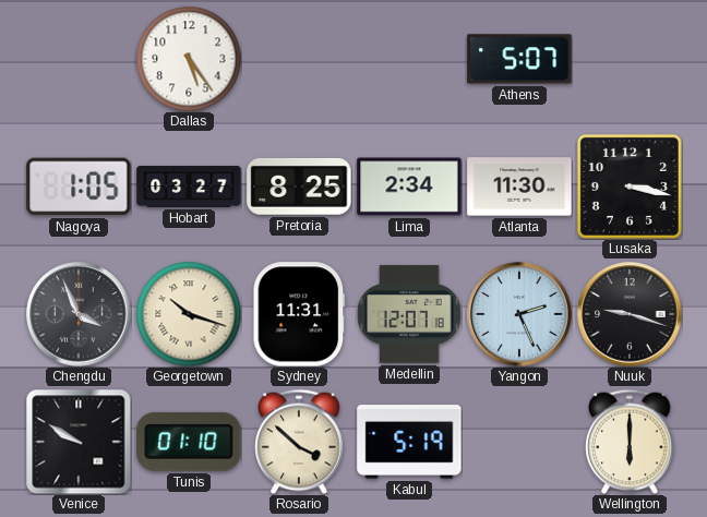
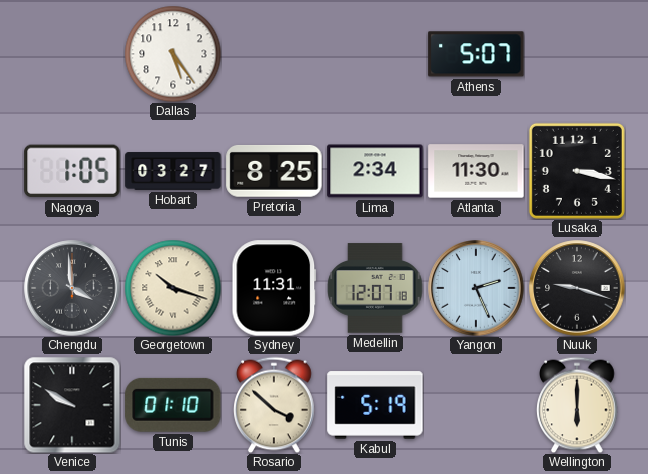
Chengdu: 3:56 -> 3:59
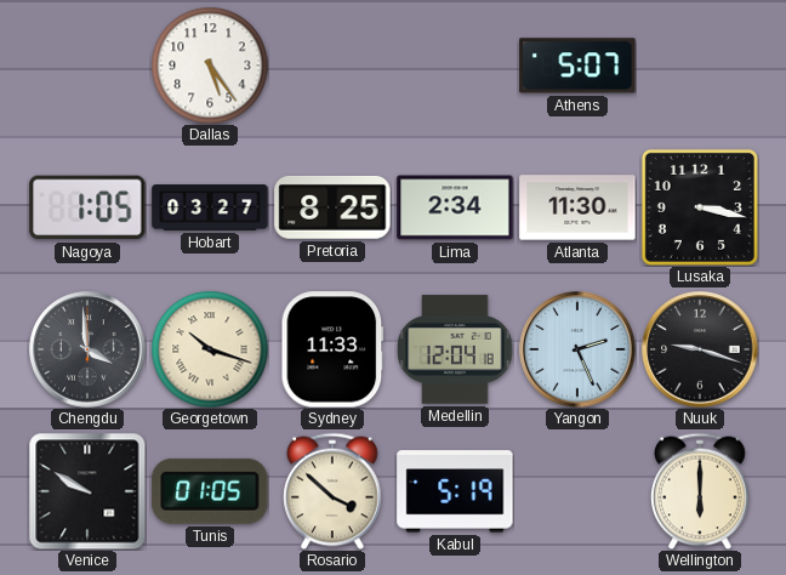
Sydney: 11:31 -> 11:33
Medellin: 12:07 -> 12:04
Tunis: 01:10 -> 01:05
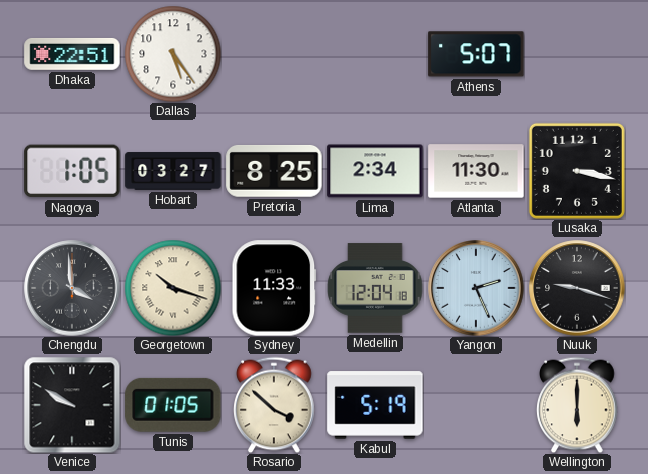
Dhaka: none -> 22:51
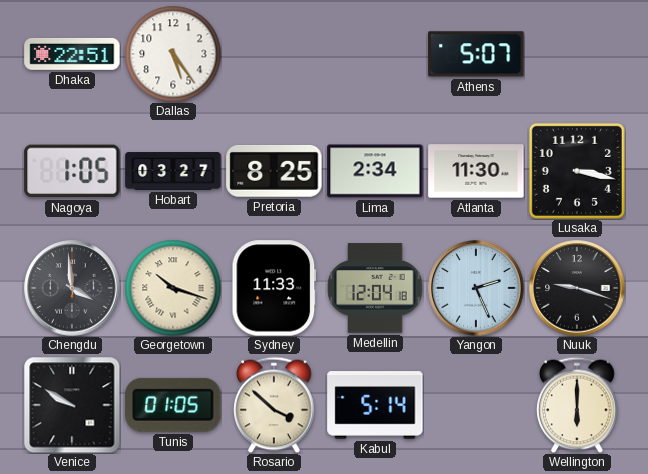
Kabul: 5:19 -> 5:14
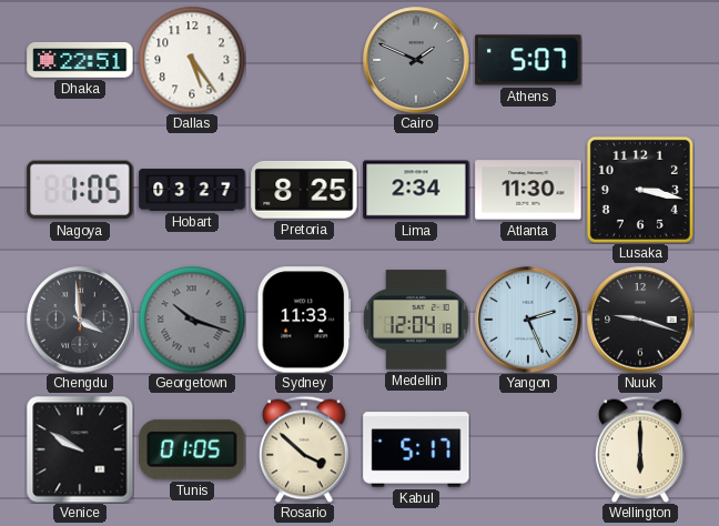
Cairo: none -> 1:49
Georgetown dial: cream -> grey
Kabul: 5:14 -> 5:17
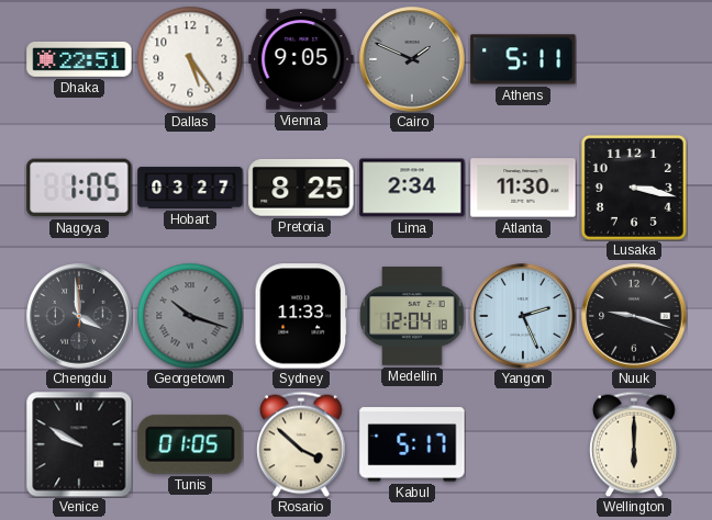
Vienna: none -> 9:05
Athens: 5:07 -> 5:11
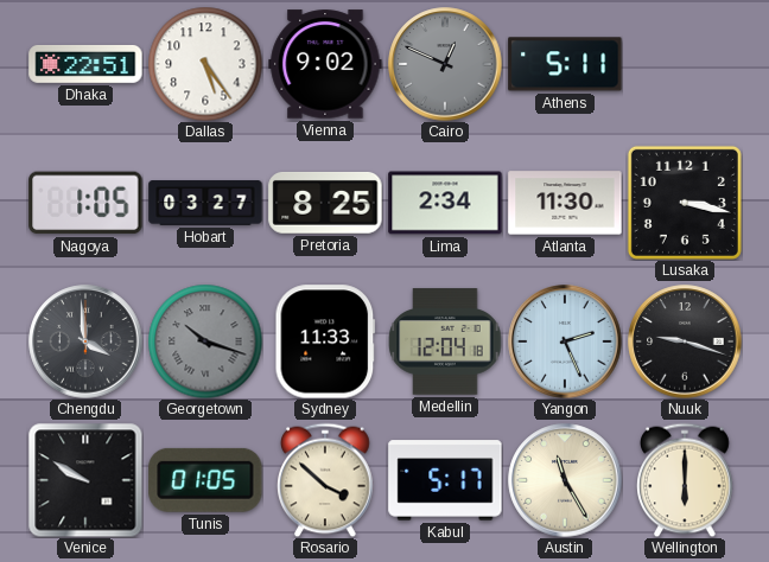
Vienna: 9:05 -> 9:02
Cairo: 1:49 -> 12:49
Austin: none -> 11:25
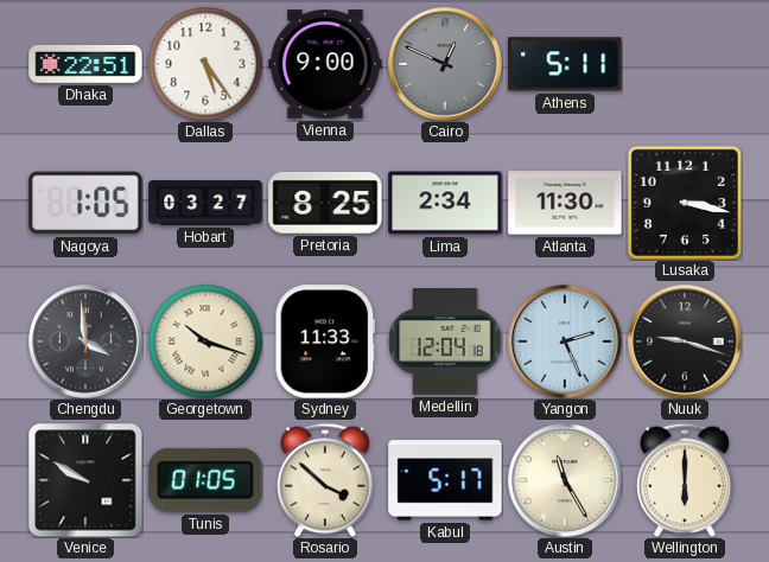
Vienna: 9:02 -> 9:00
Georgetown dial: grey -> cream
